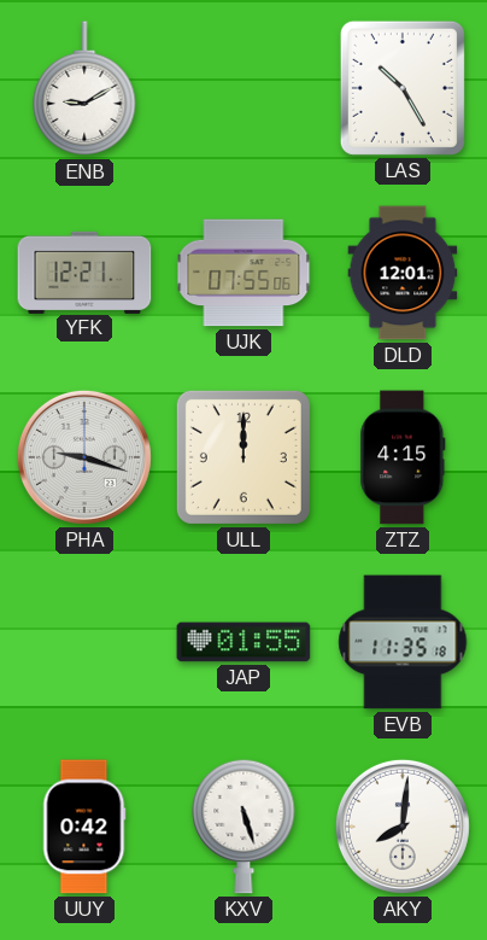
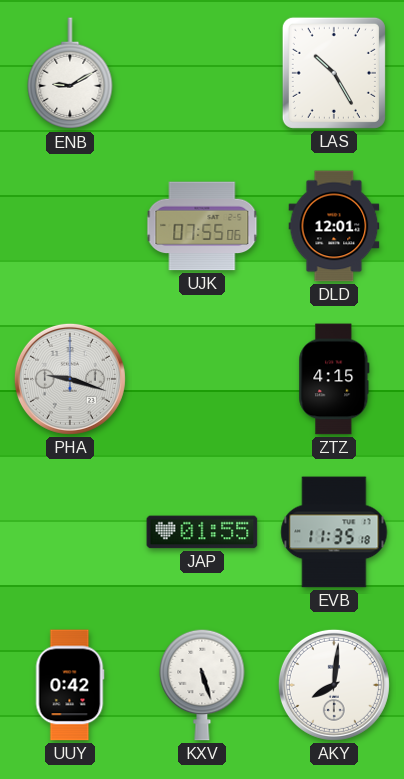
YFK: 12:21 -> none
ULL: 12:00 -> none
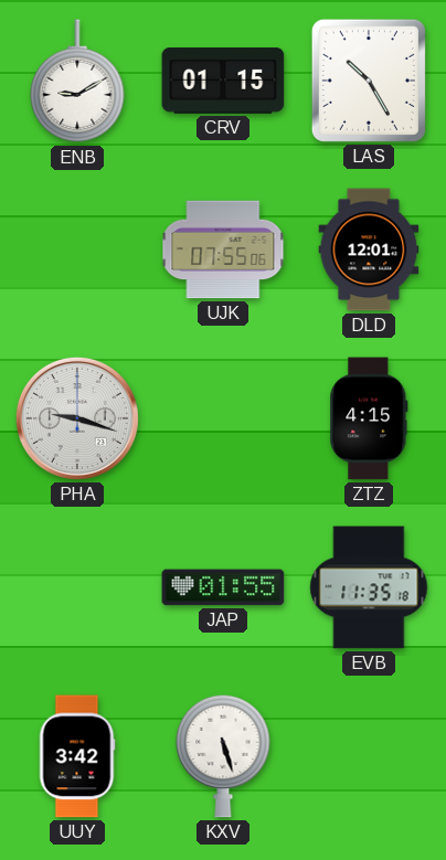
CRV: none -> 01:15
UUY: 0:42 -> 3:42
AKY: 8:01 -> none
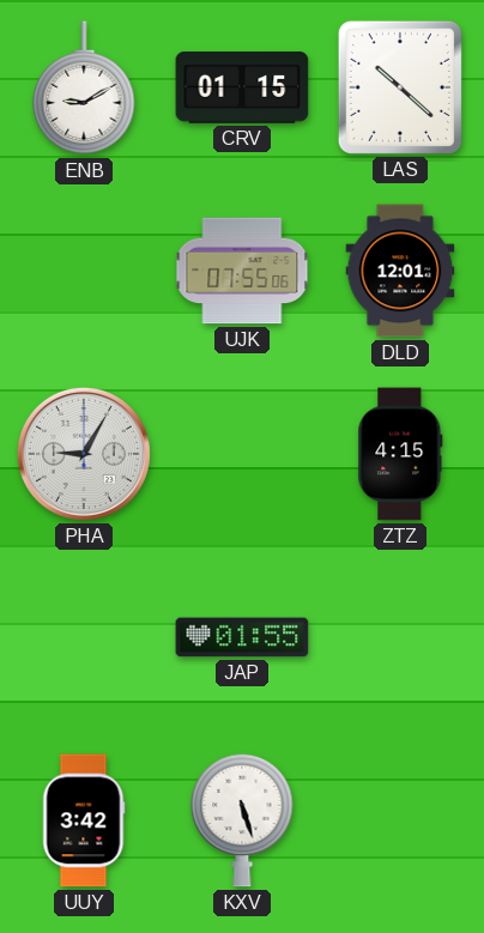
LAS: 10:25 -> 10:22
PHA: 9:18 -> 9:05
EVB: 11:35 -> none
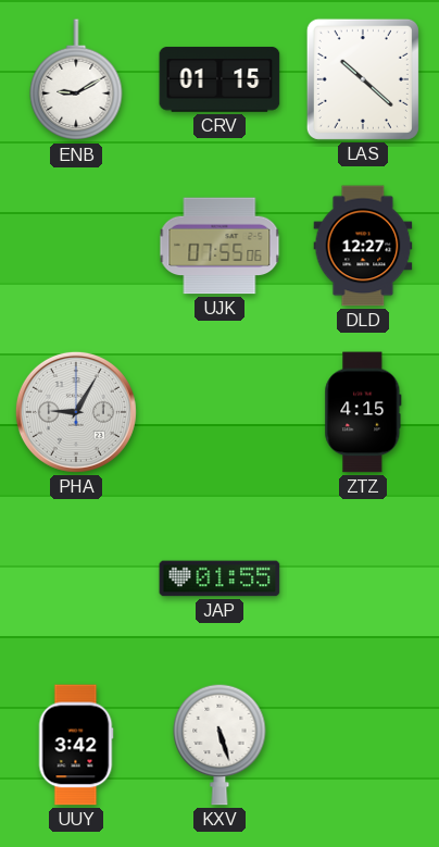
DLD: 12:01 -> 12:27
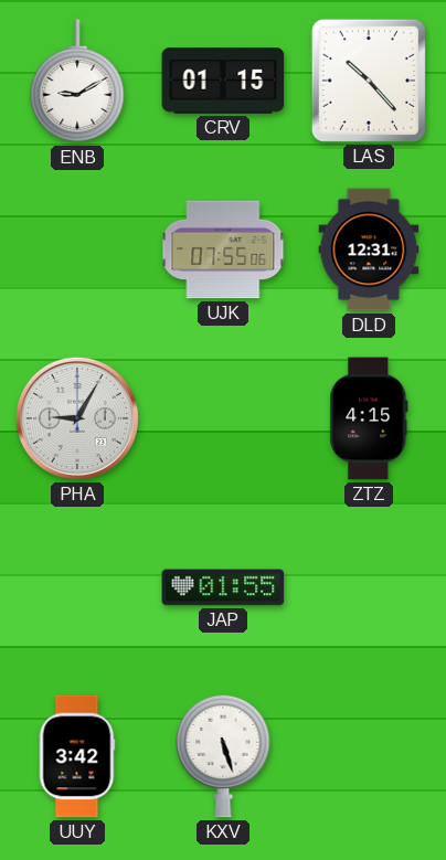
LAS: 10:22 -> 10:23
DLD: 12:27 -> 12:31
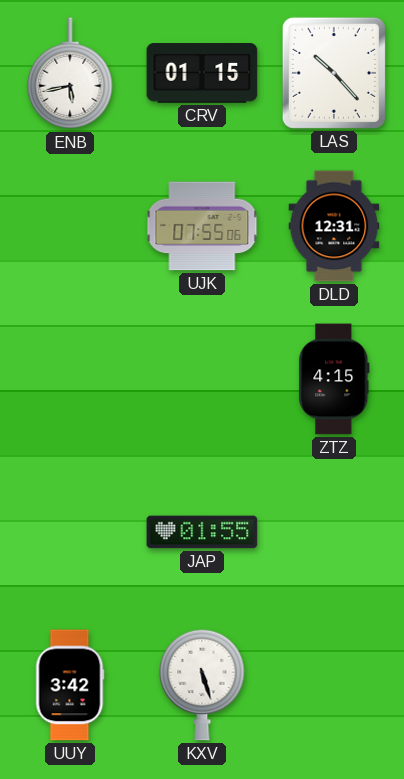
ENB: 9:10 -> 5:43
PHA: 9:05 -> none
